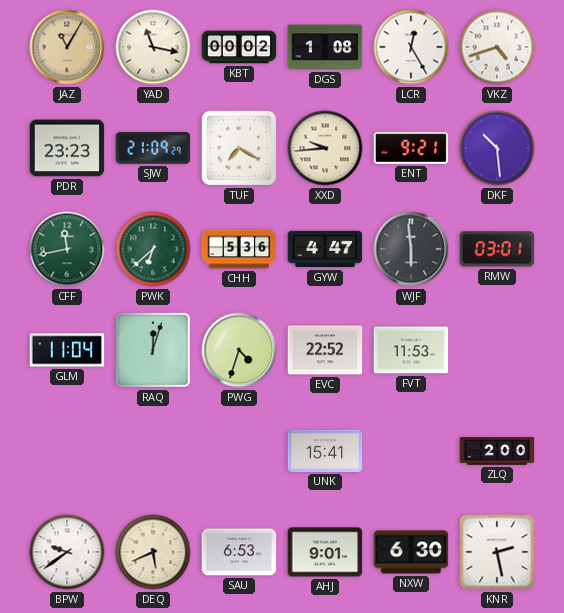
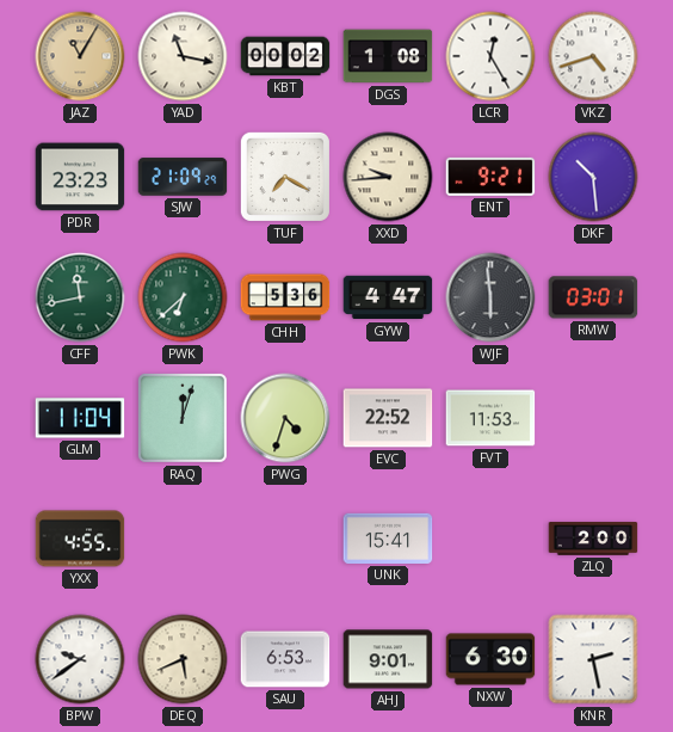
YXX: none -> 4:55
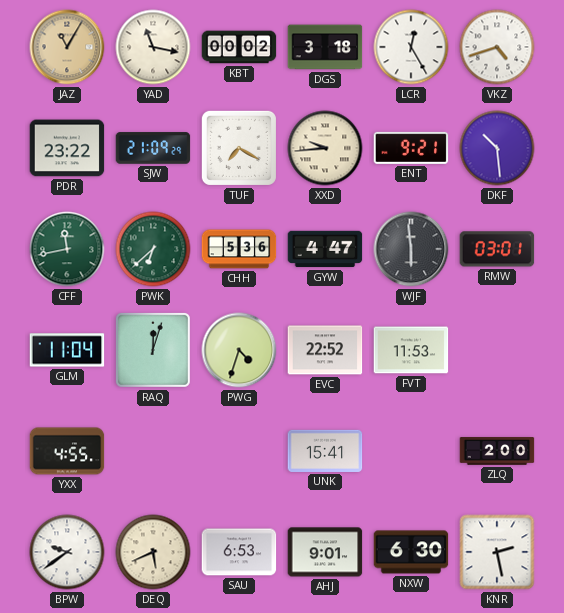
DGS: 1:08 -> 3:18
PDR: 23:23 -> 23:22
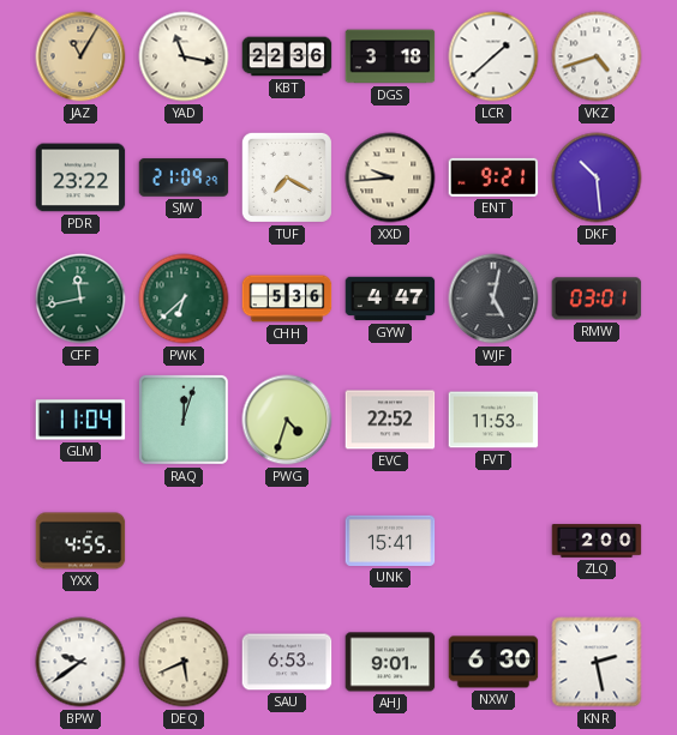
KBT: 00:02 -> 22:36
LCR: 12:25 -> 1:38
WJF: 5:59 -> 5:02
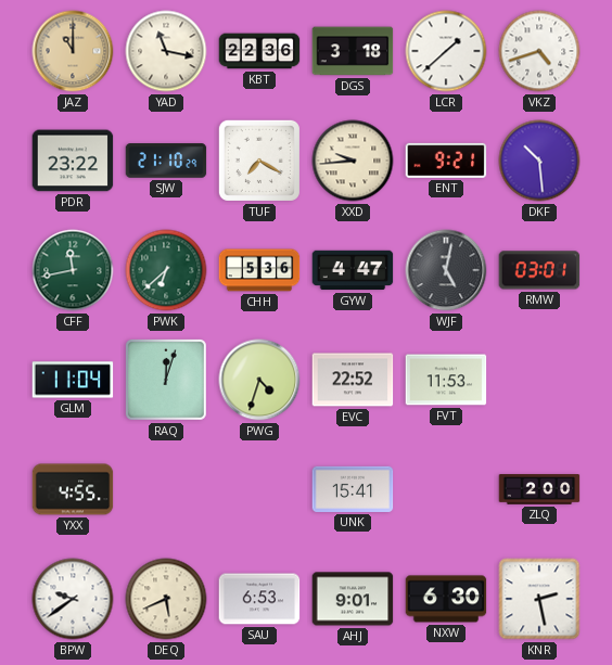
JAZ: 11:05 -> 11:00
SJW: 21:09 -> 21:10
